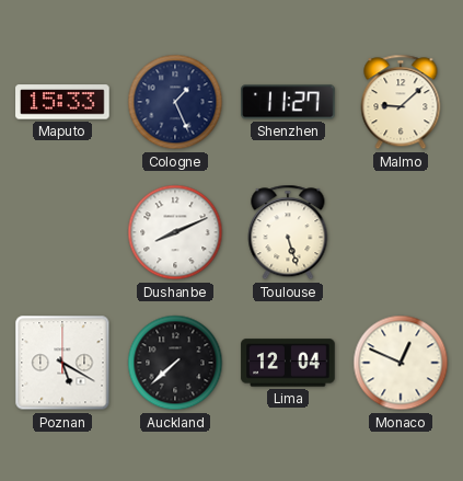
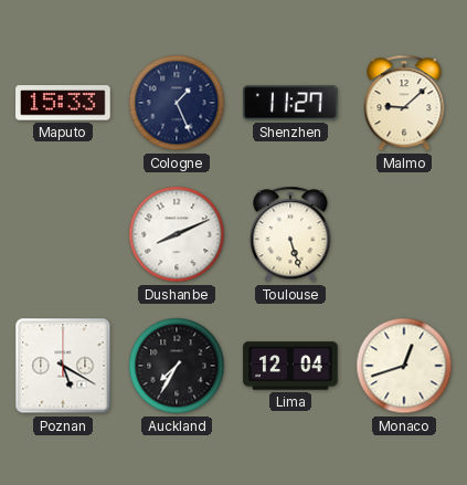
Auckland: 7:38 -> 7:35
Monaco: 12:49 -> 12:42
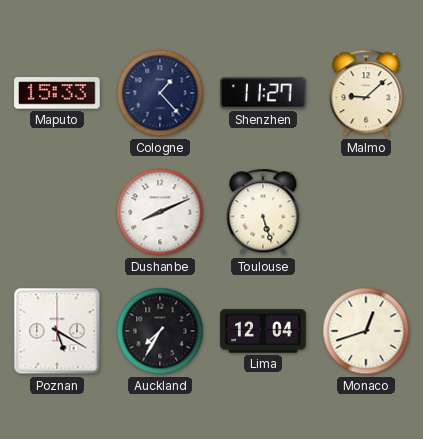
Cologne: 1:26 -> 1:23
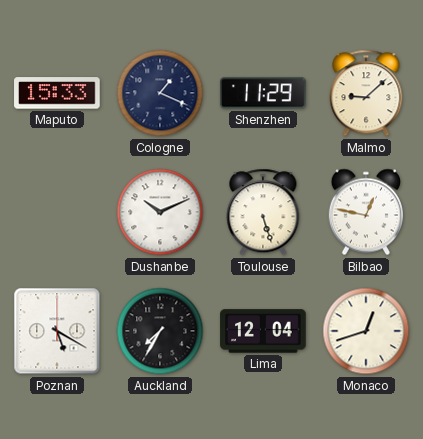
Cologne: 1:23 -> 1:19
Shenzhen: 11:27 -> 11:29
Dushanbe: 8:11 -> 10:11
Bilbao: none -> 12:47
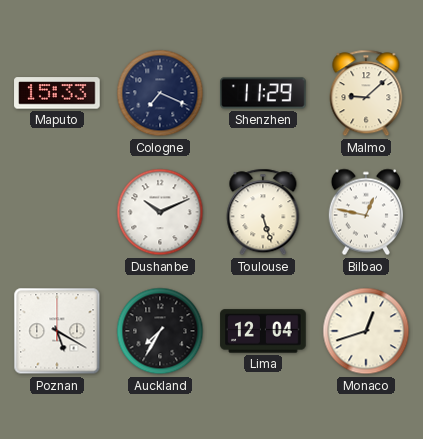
Cologne: 1:19 -> 7:19
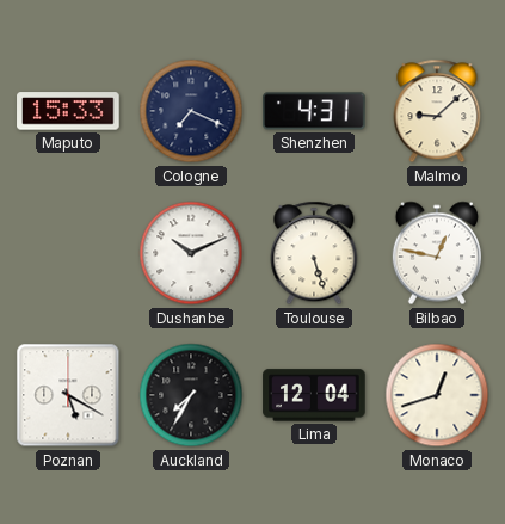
Shenzhen: 11:29 -> 4:31
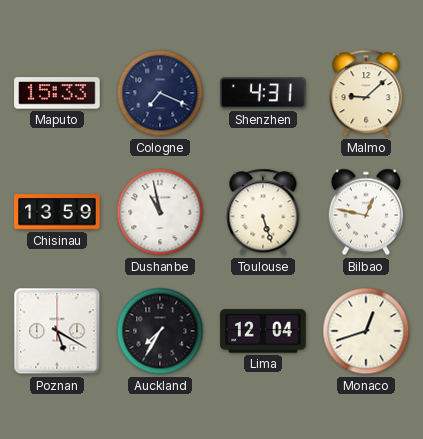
Chisinau: none -> 13:59
Dushanbe: 10:11 -> 10:58
